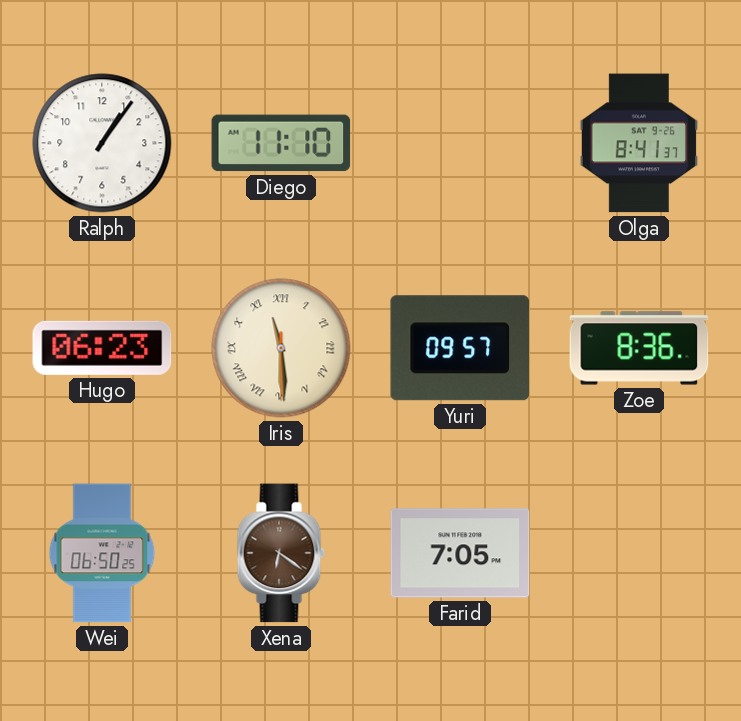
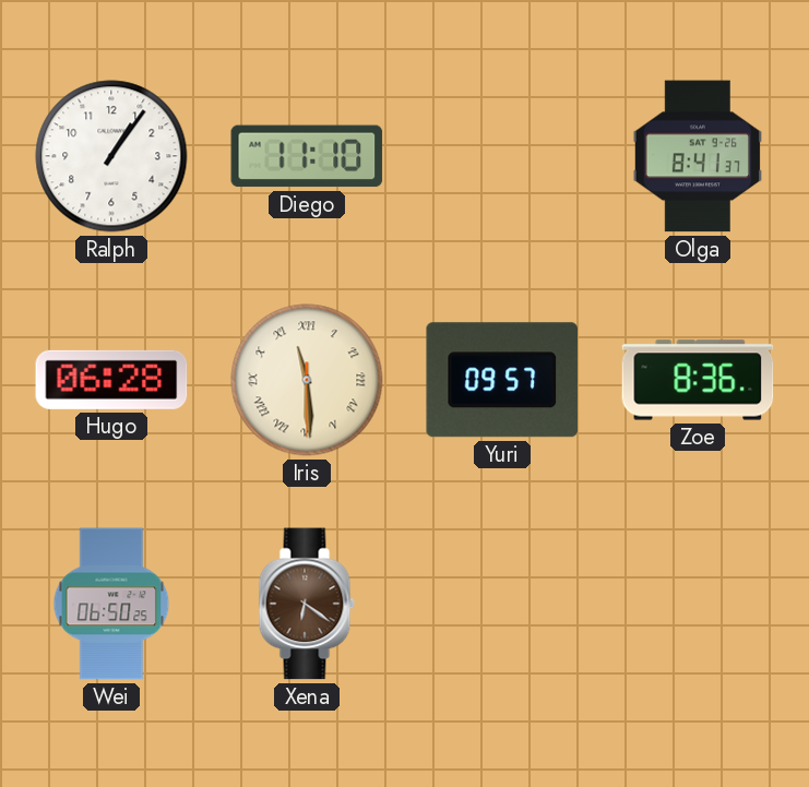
Hugo: 06:23 -> 06:28
Farid: 7:05 -> none
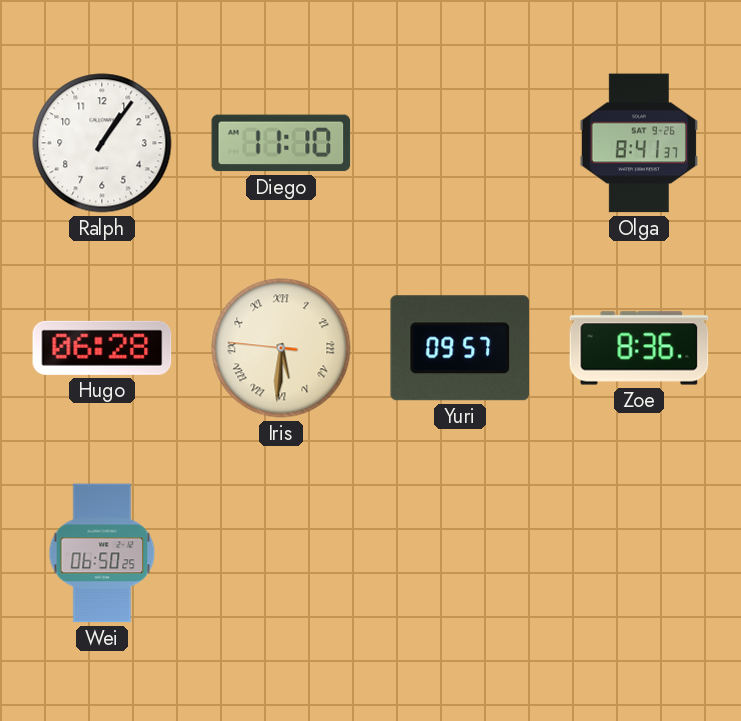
Iris: 11:29 -> 5:30
Xena: 6:21 -> none
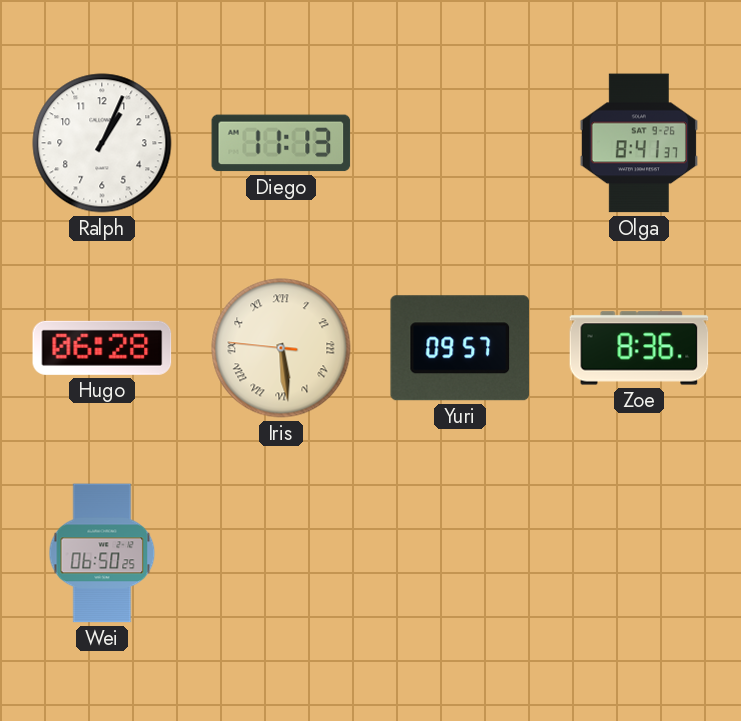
Ralph: 1:06 -> 1:04
Diego: 11:10 -> 11:13
Iris: 5:30 -> 5:28
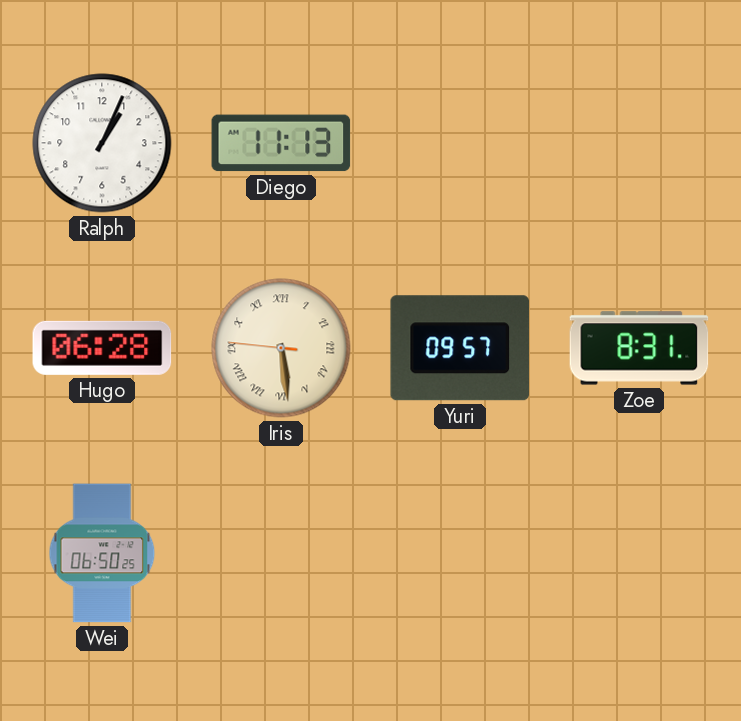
Olga: 8:41 -> none
Zoe: 8:36 -> 8:31
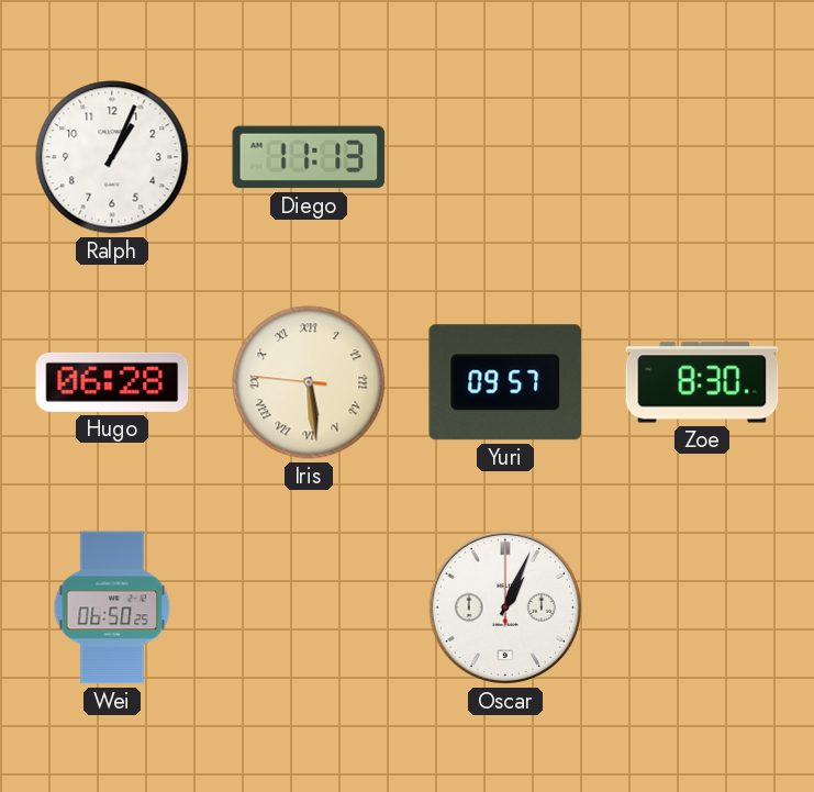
Zoe: 8:31 -> 8:30
Oscar: none -> 1:04
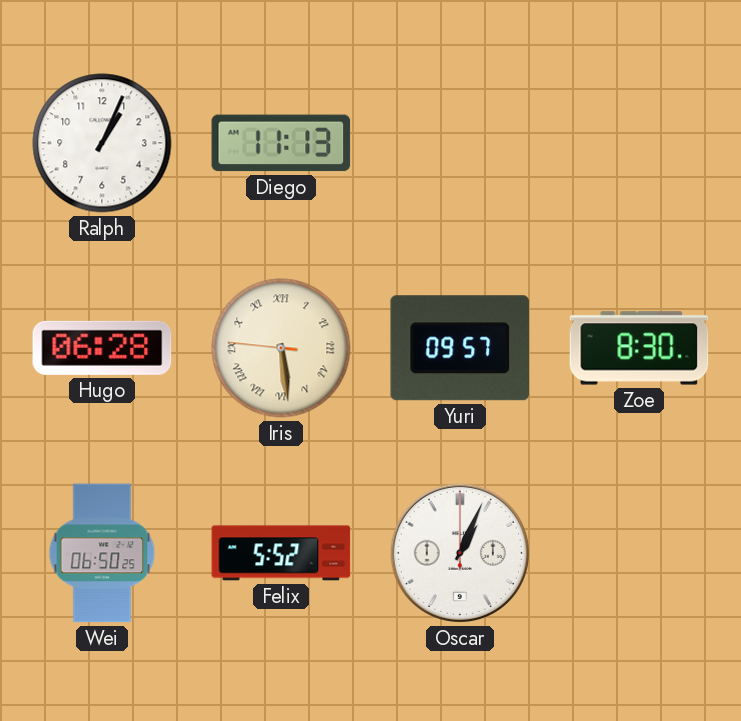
Felix: none -> 5:52
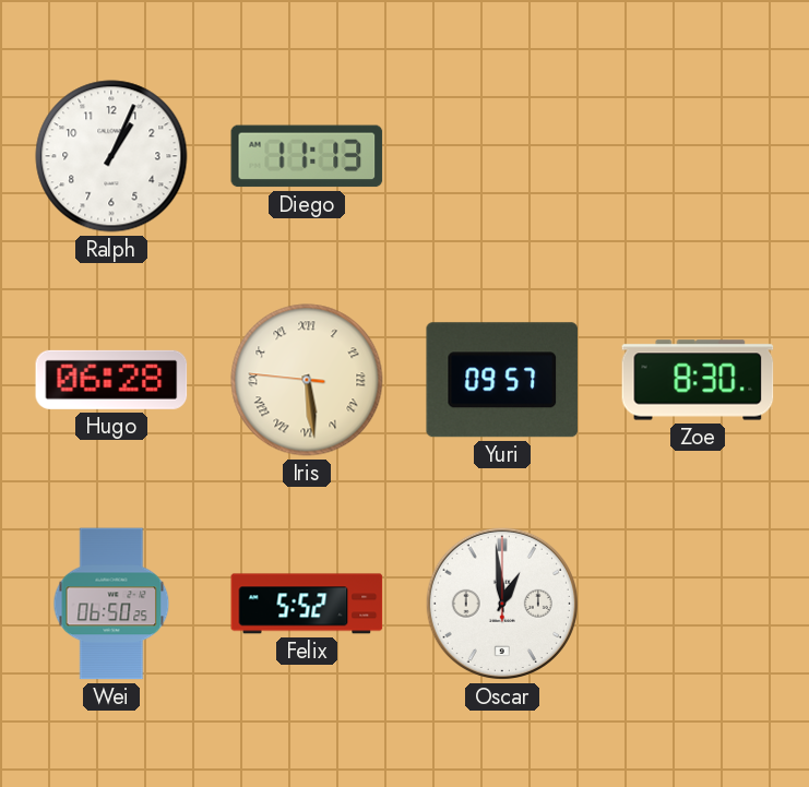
Oscar: 1:04 -> 12:59
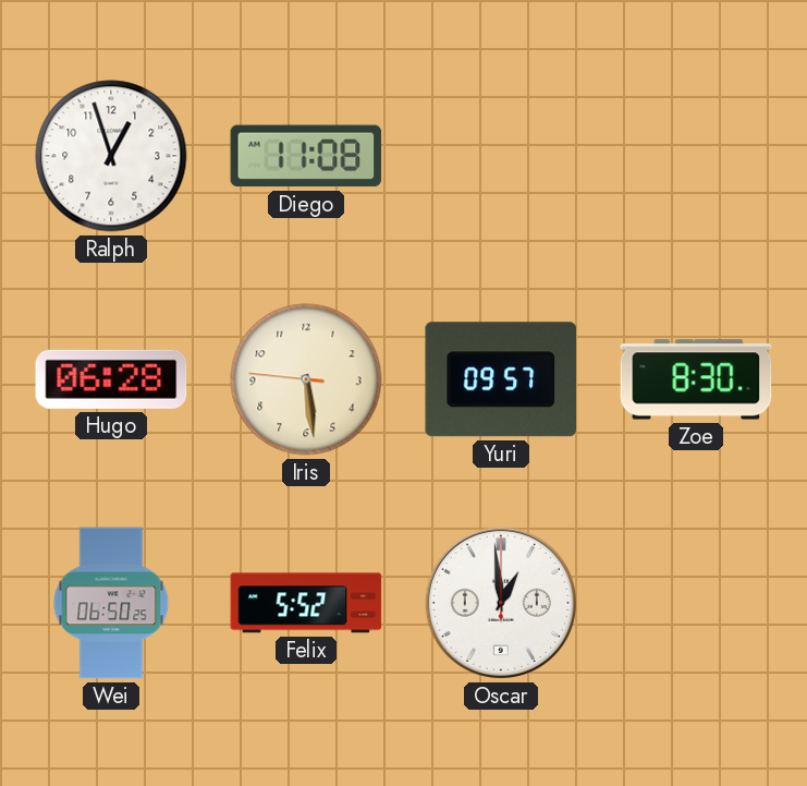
Ralph: 1:04 -> 12:57
Diego: 11:13 -> 11:08
Iris numerals: Roman -> Arabic
